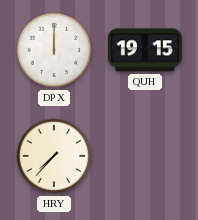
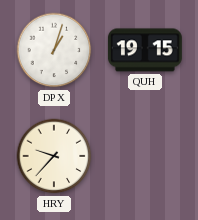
DPX: 12:00 -> 1:03
HRY: 7:37 -> 9:37
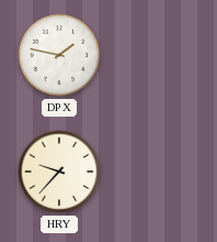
DPX: 1:03 -> 1:47
QUH: 19:15 -> none
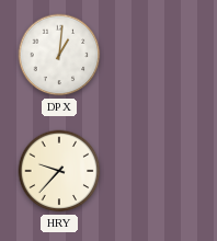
DPX: 1:47 -> 1:01
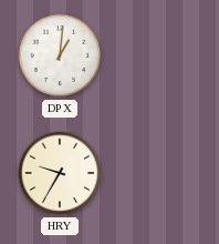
HRY: 9:37 -> 9:35
